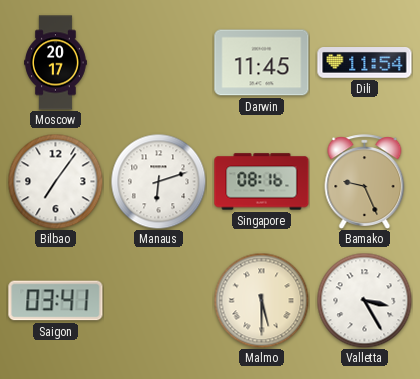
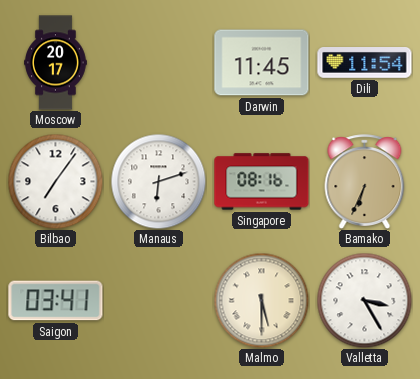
Bamako: 9:26 -> 6:34
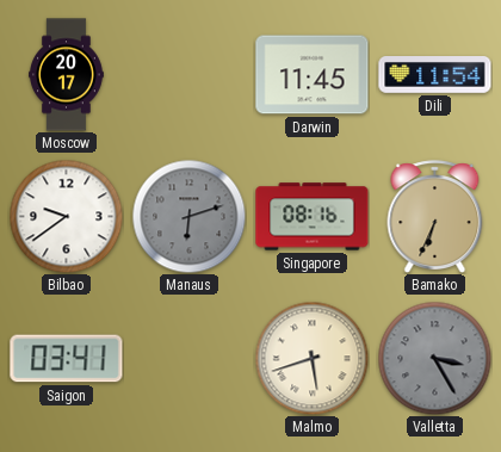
Bilbao: 7:06 -> 9:39
Manaus dial: white -> grey
Malmo: 5:30 -> 5:42
Valletta dial: white -> grey
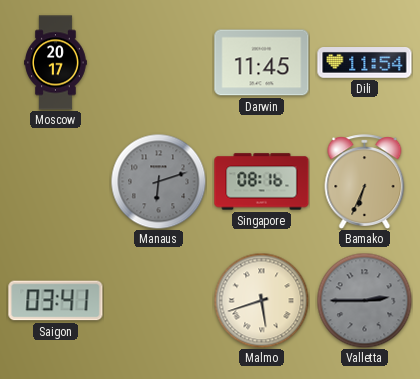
Bilbao: 9:39 -> none
Valletta: 3:25 -> 2:45
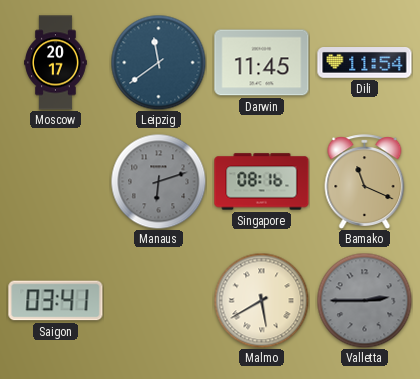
Leipzig: none -> 11:39
Bamako: 6:34 -> 11:19
Malmo: 5:42 -> 5:40
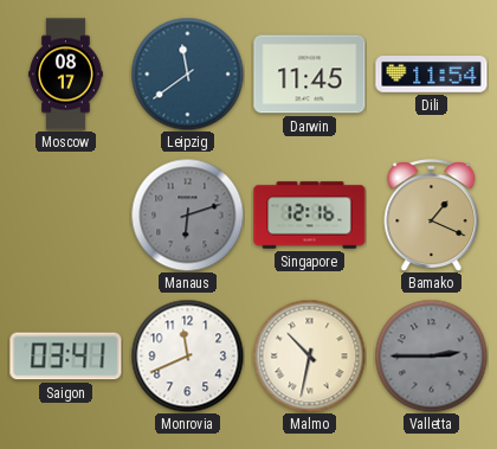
Moscow: 20:17 -> 08:17
Singapore: 08:16 -> 12:16
Bamako: 11:19 -> 1:19
Monrovia: none -> 11:41
Malmo: 5:40 -> 10:32
